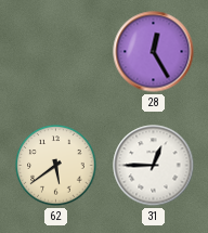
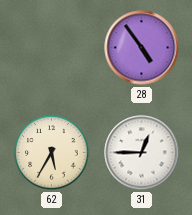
28: 12:25 -> 4:54
62: 5:39 -> 5:35
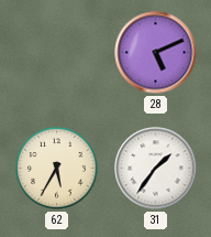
28: 4:54 -> 5:11
31: 12:45 -> 1:36
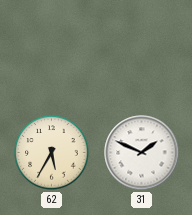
28: 5:11 -> none
31: 1:36 -> 1:49
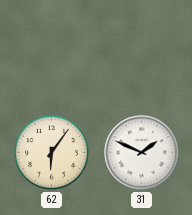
62: 5:35 -> 6:06
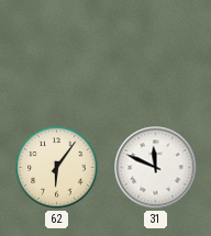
31: 1:49 -> 11:49
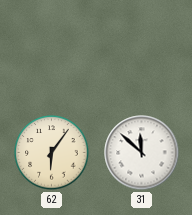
31: 11:49 -> 11:52
